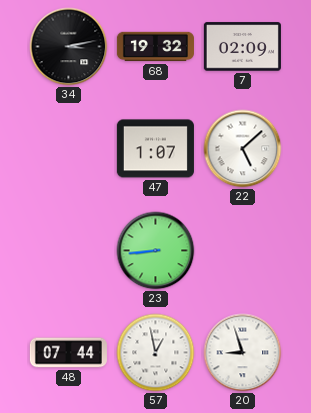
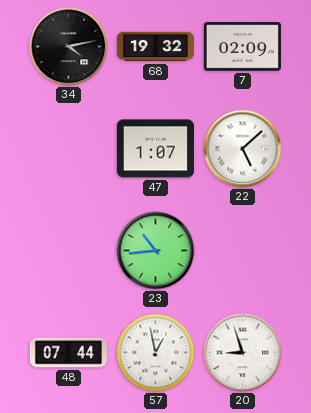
34: 3:13 -> 4:13
23: 8:44 -> 10:44
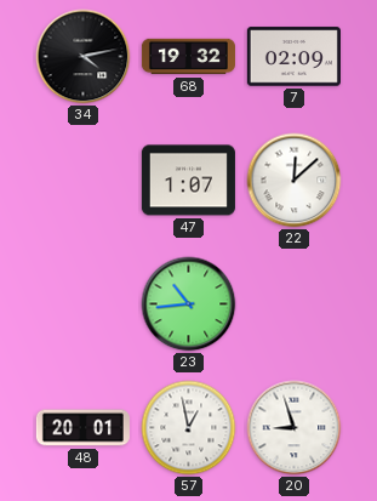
22: 5:08 -> 12:08
48: 07:44 -> 20:01
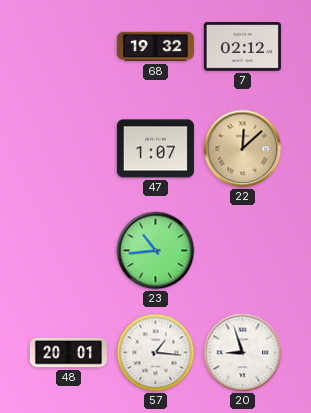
34: 4:13 -> none
7: 02:09 -> 02:12
22 dial: white -> champagne
57: 12:58 -> 1:16
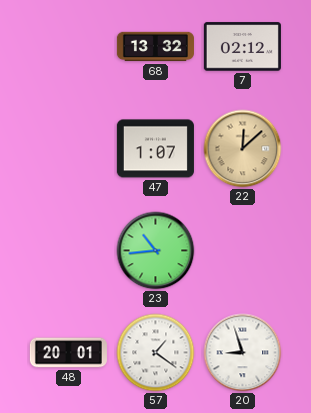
68: 19:32 -> 13:32
57: 1:16 -> 1:21
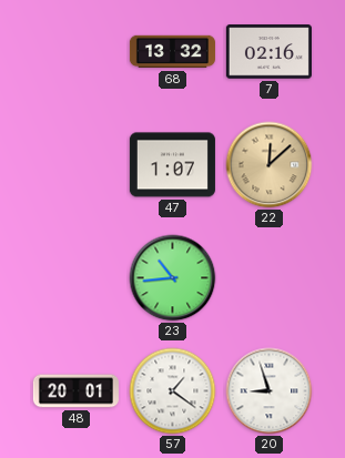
7: 02:12 -> 02:16
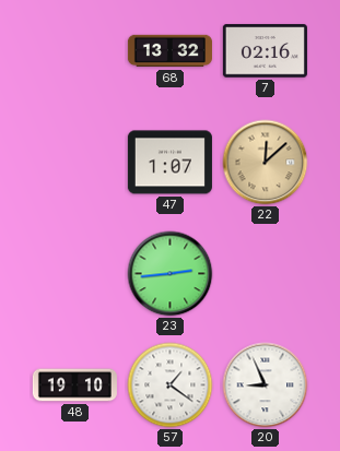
23: 10:44 -> 2:44
48: 20:01 -> 19:10
20: 8:57 -> 8:56
